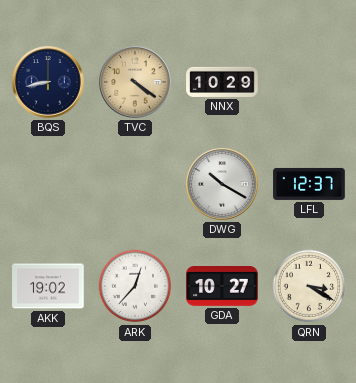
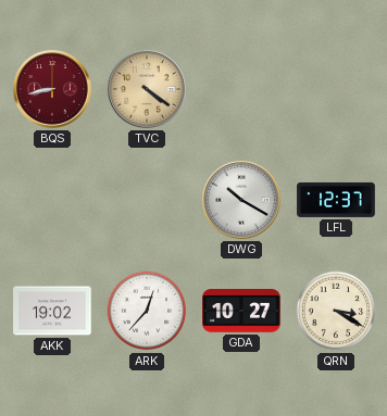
BQS dial: navy -> burgundy
NNX: 10:29 -> none
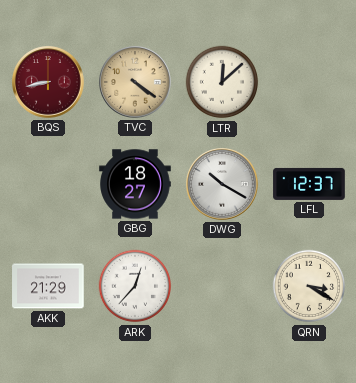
LTR: none -> 12:08
GBG: none -> 18:27
AKK: 19:02 -> 21:29
GDA: 10:27 -> none
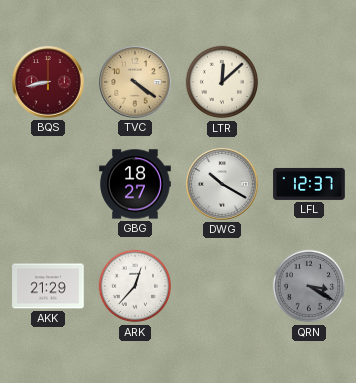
QRN dial: cream -> grey
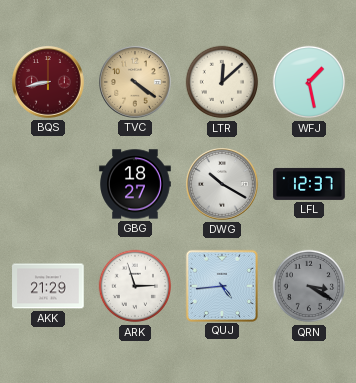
WFJ: none -> 1:28
ARK: 12:37 -> 2:57
QUJ: none -> 4:44
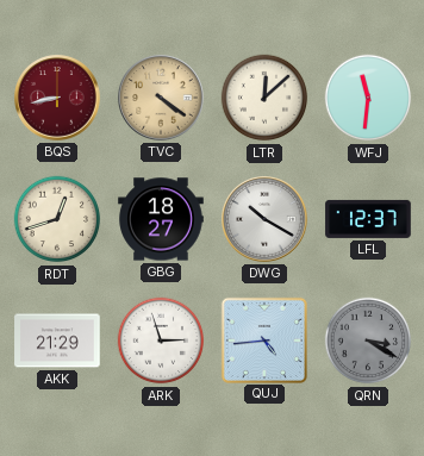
WFJ: 1:28 -> 11:31
RDT: none -> 12:42
